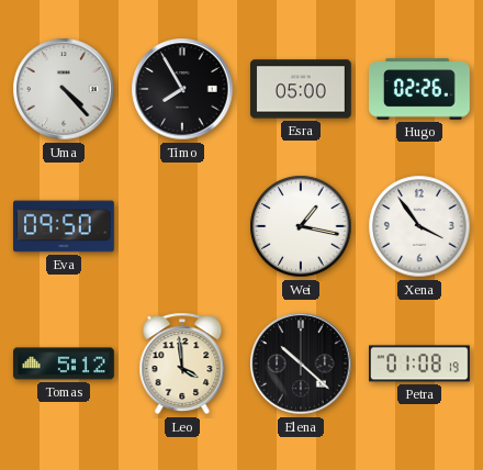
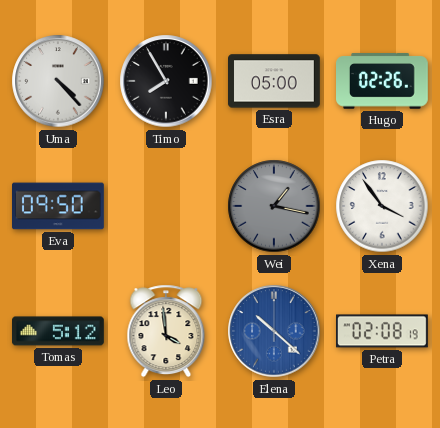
Wei dial: white -> grey
Elena dial: black -> blue
Petra: 01:08 -> 02:08
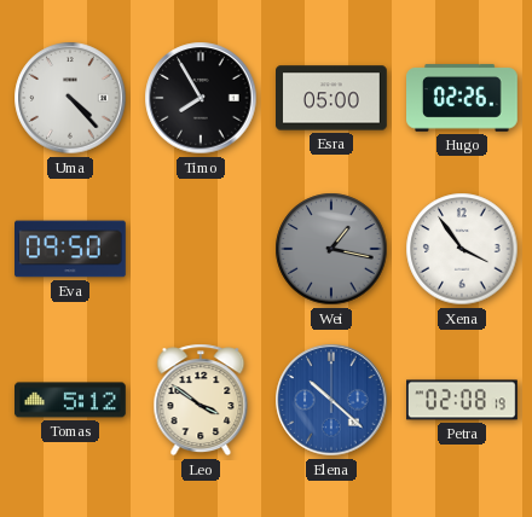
Leo: 3:59 -> 3:51
